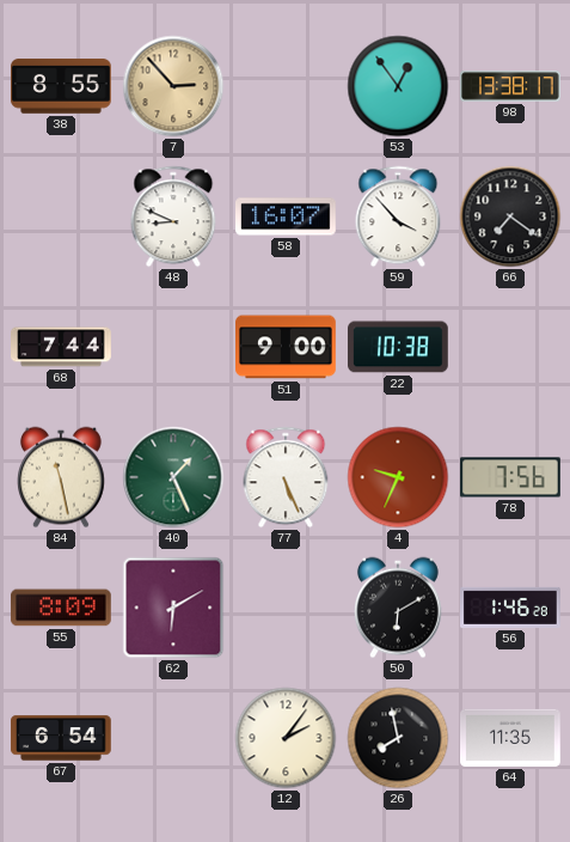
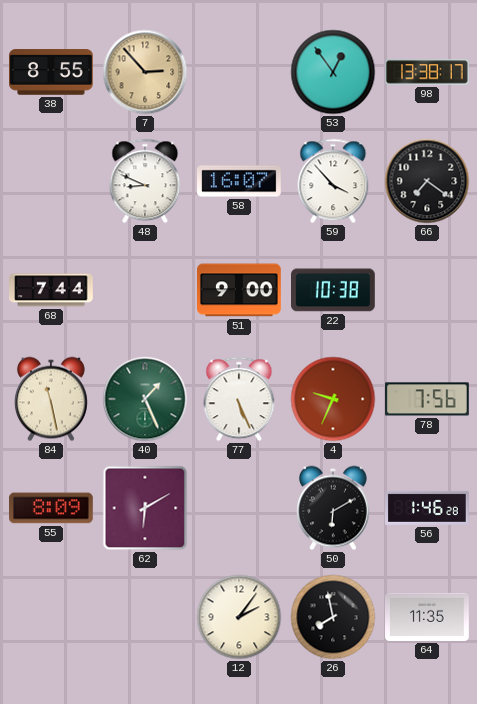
67: 6:54 -> none
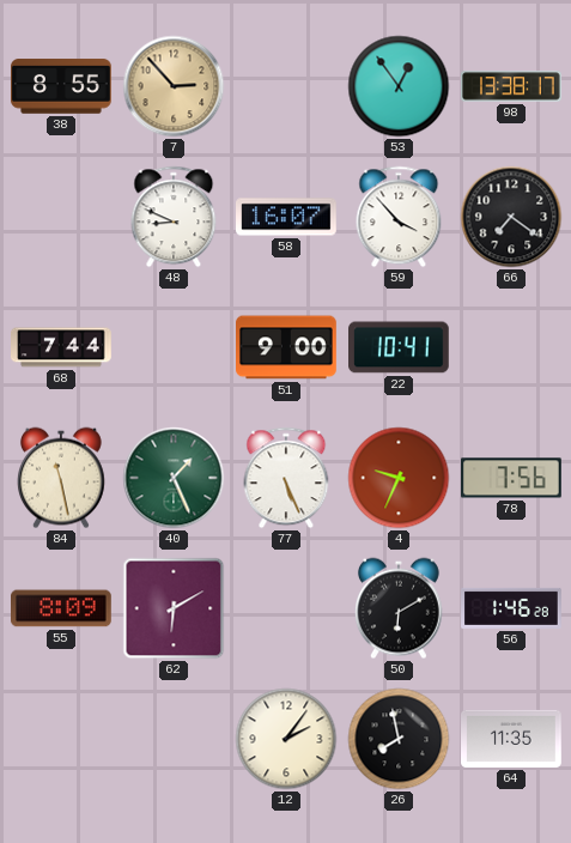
22: 10:38 -> 10:41
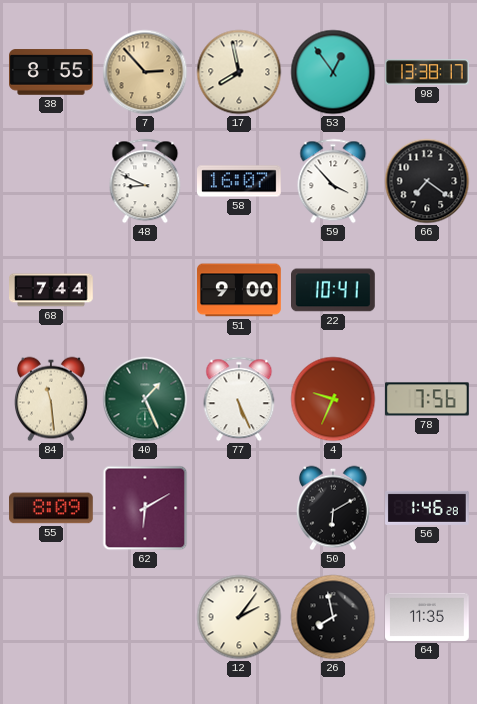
17: none -> 7:58
84: 11:28 -> 11:29
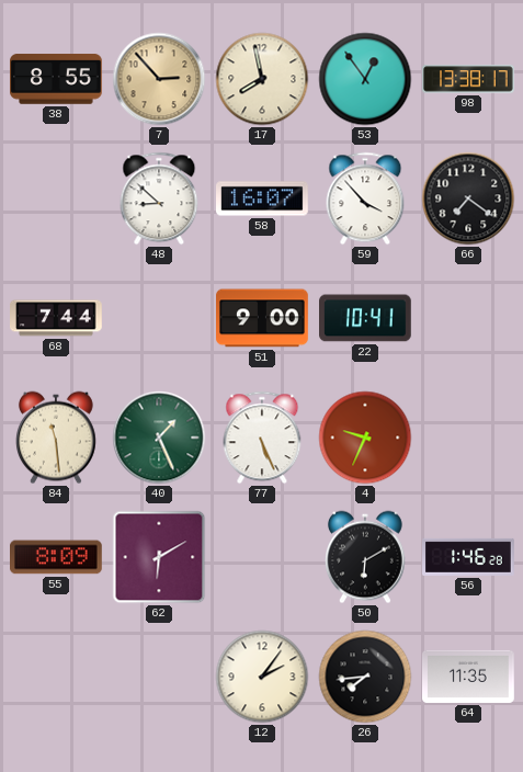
48: 8:49 -> 8:52
78: 7:56 -> none
26: 7:58 -> 7:44
